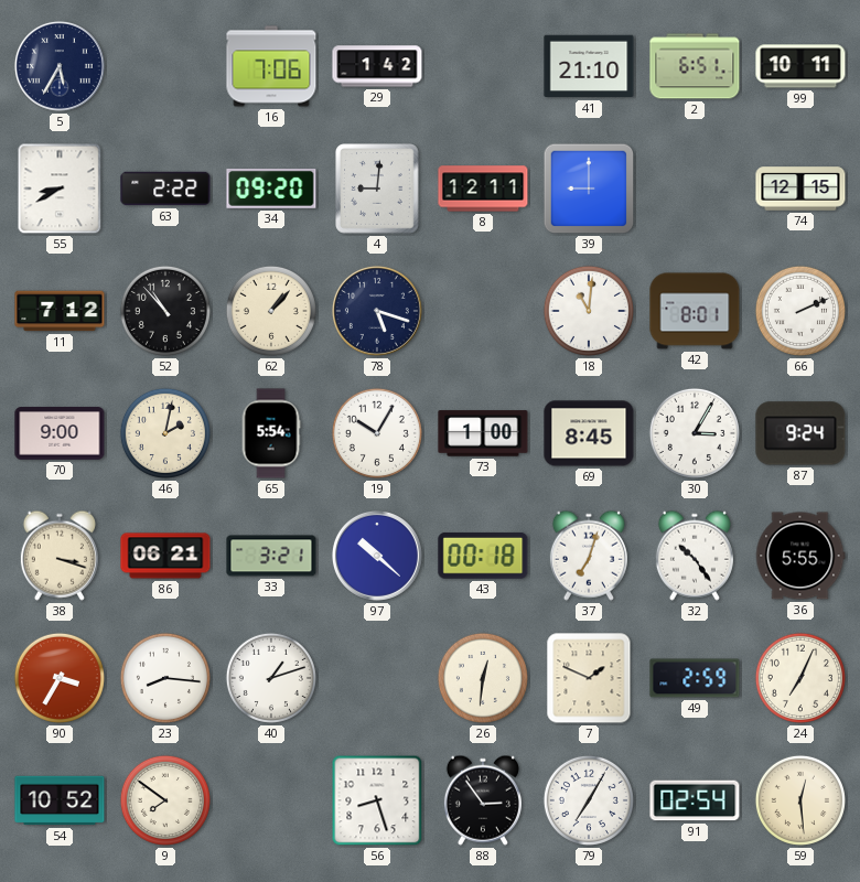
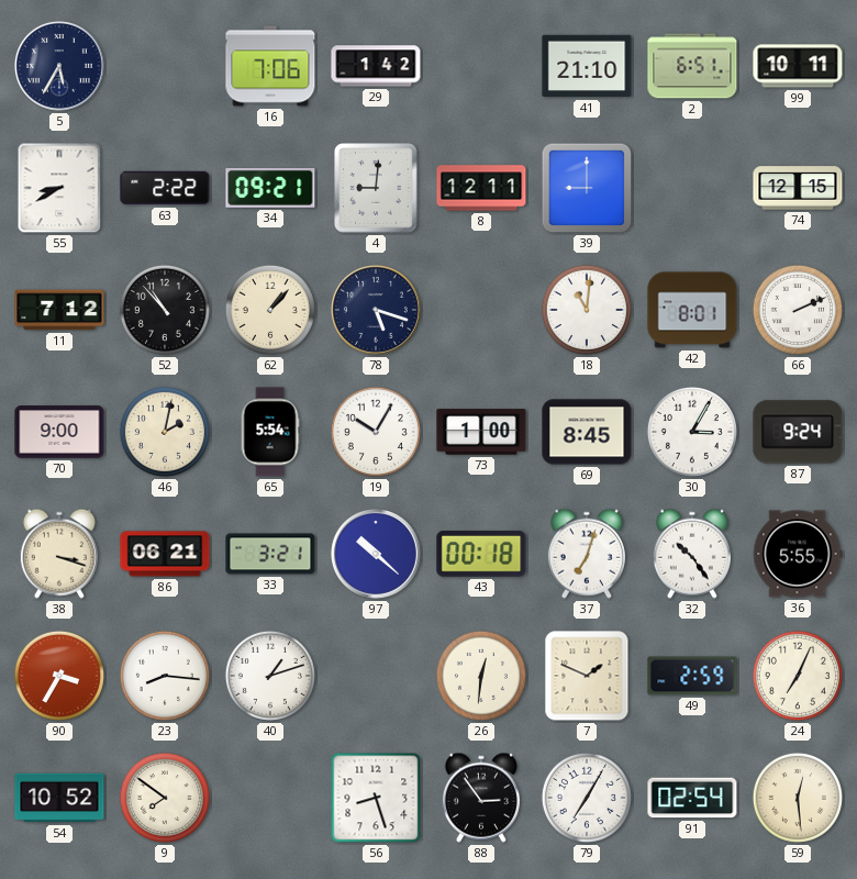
34: 09:20 -> 09:21
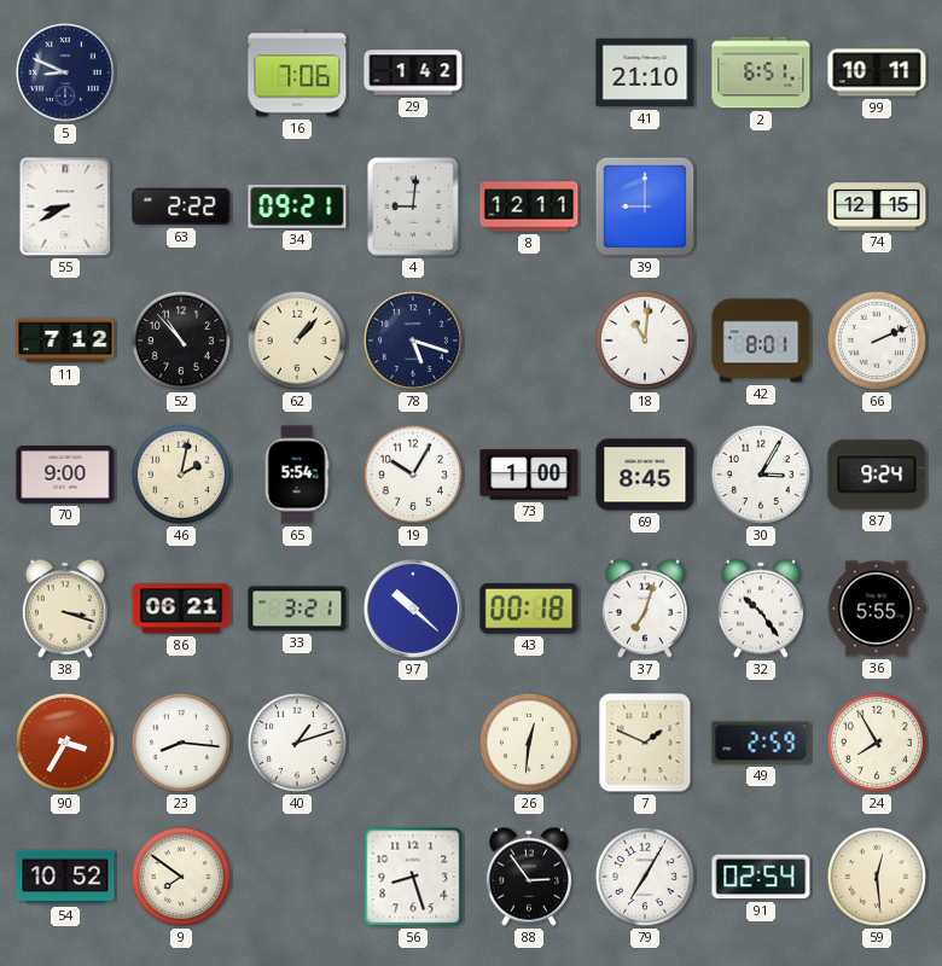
5: 5:35 -> 8:49
24: 7:04 -> 7:55
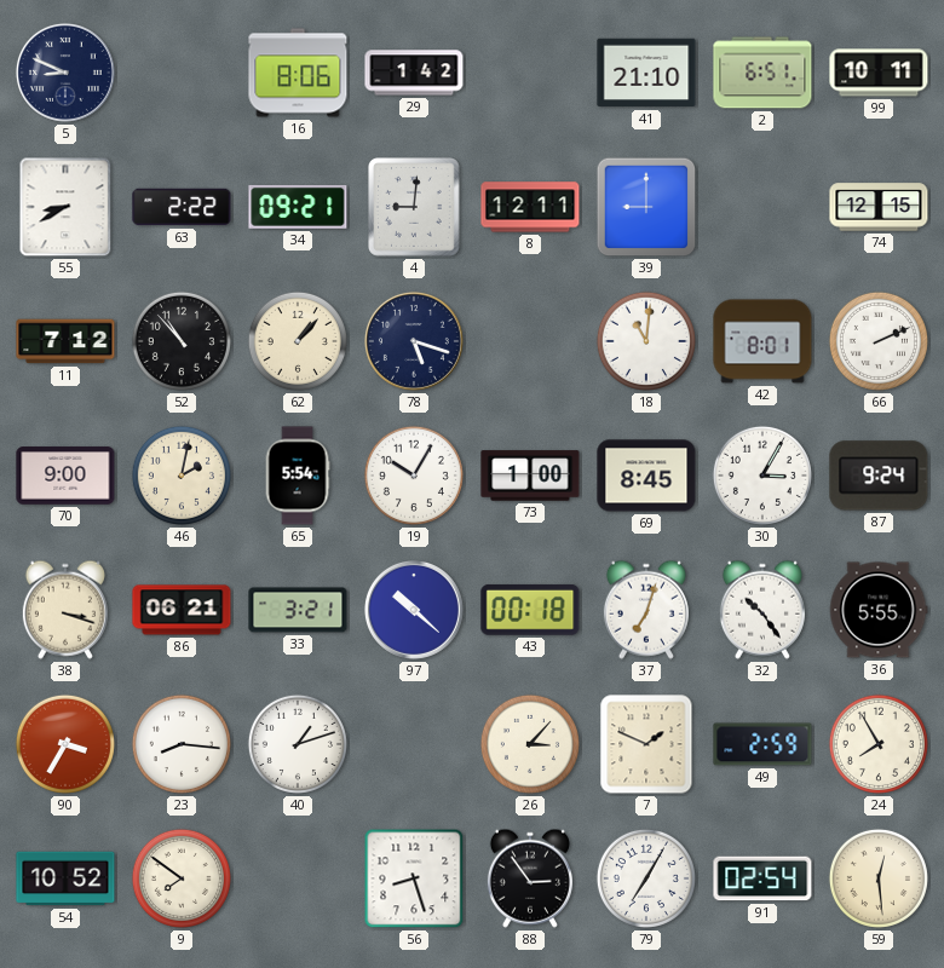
16: 7:06 -> 8:06
26: 12:31 -> 3:07
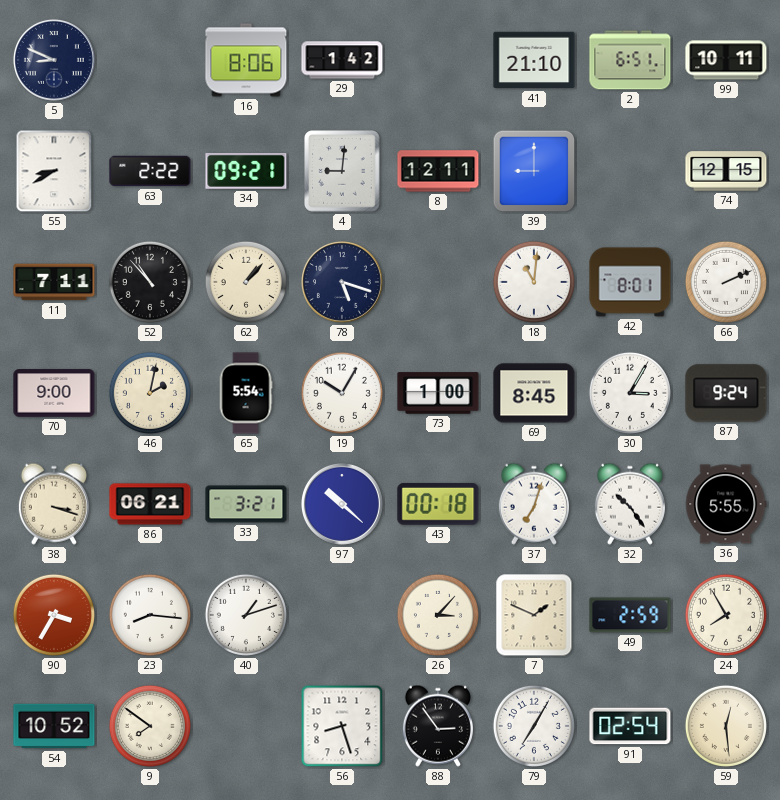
11: 7:12 -> 7:11
